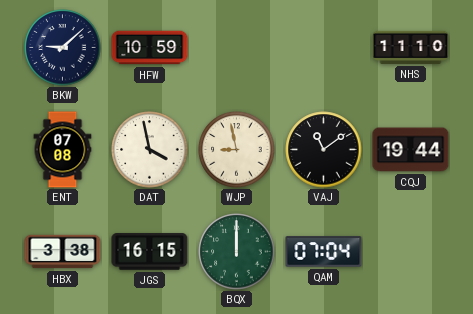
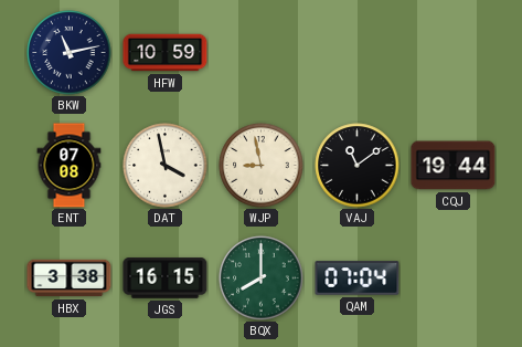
BKW: 9:08 -> 11:13
NHS: 11:10 -> none
BQX: 12:00 -> 8:00
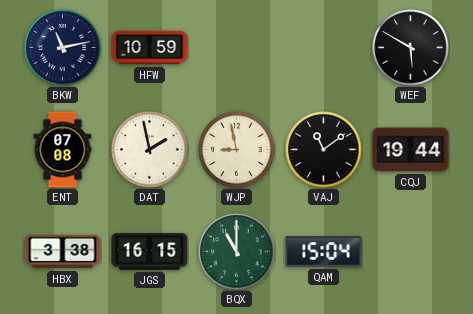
WEF: none -> 5:50
DAT: 3:58 -> 1:58
BQX: 8:00 -> 11:00
QAM: 07:04 -> 15:04
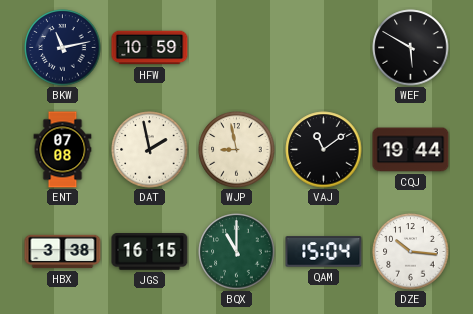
DZE: none -> 10:16
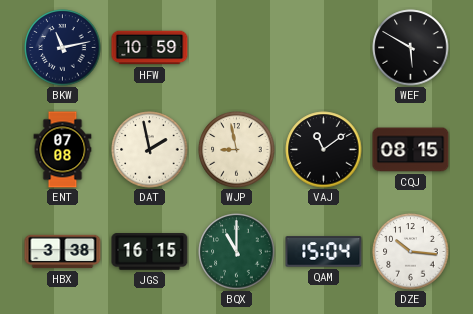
CQJ: 19:44 -> 08:15
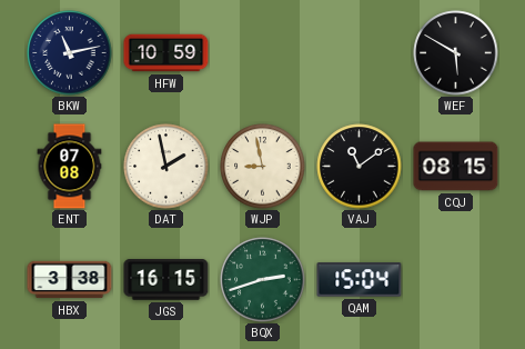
BQX: 11:00 -> 2:42
DZE: 10:16 -> none
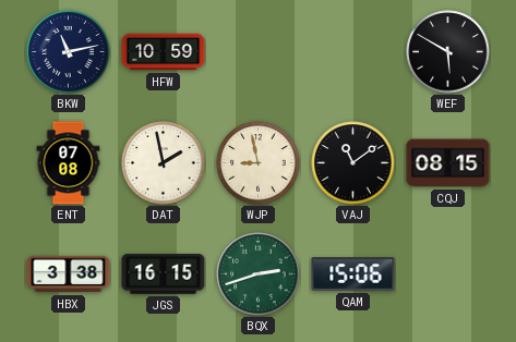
QAM: 15:04 -> 15:06
